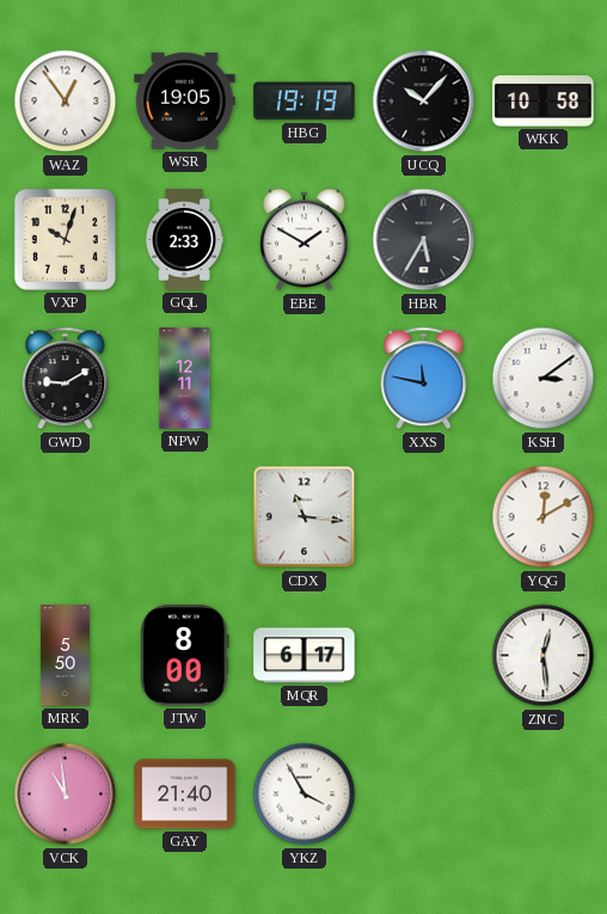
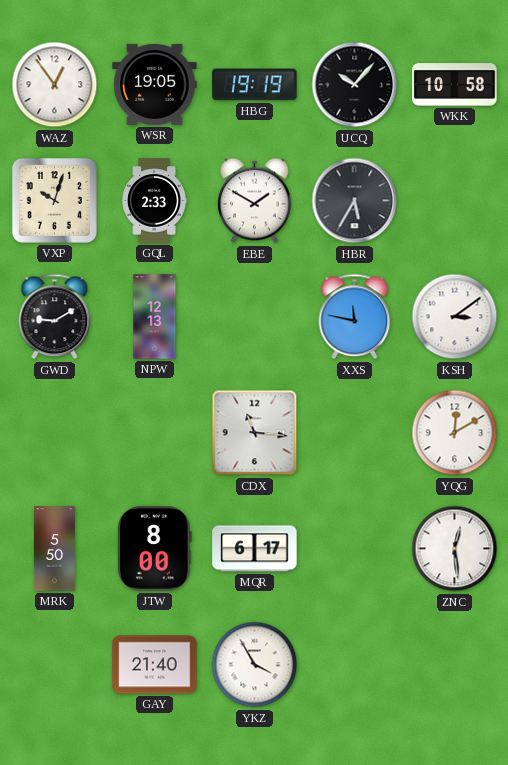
NPW: 12:11 -> 12:13
VCK: 10:59 -> none
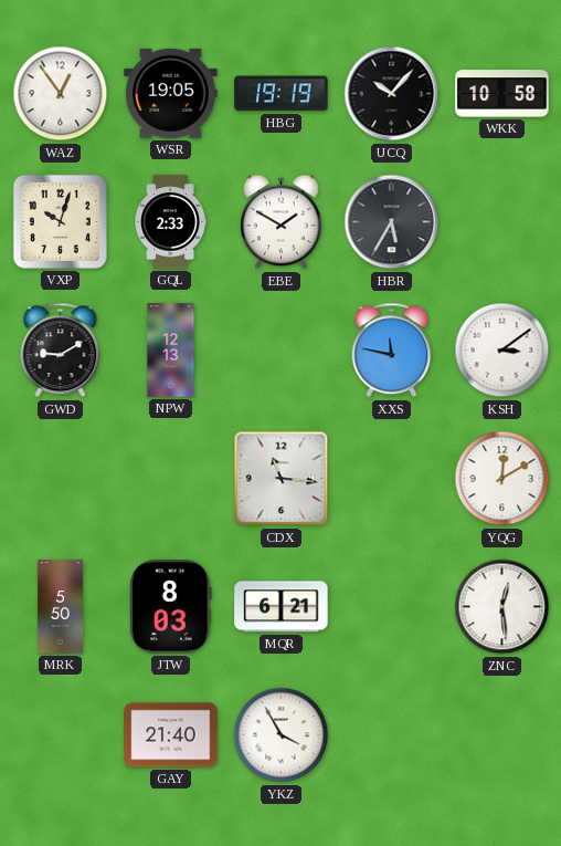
JTW: 8:00 -> 8:03
MQR: 6:17 -> 6:21
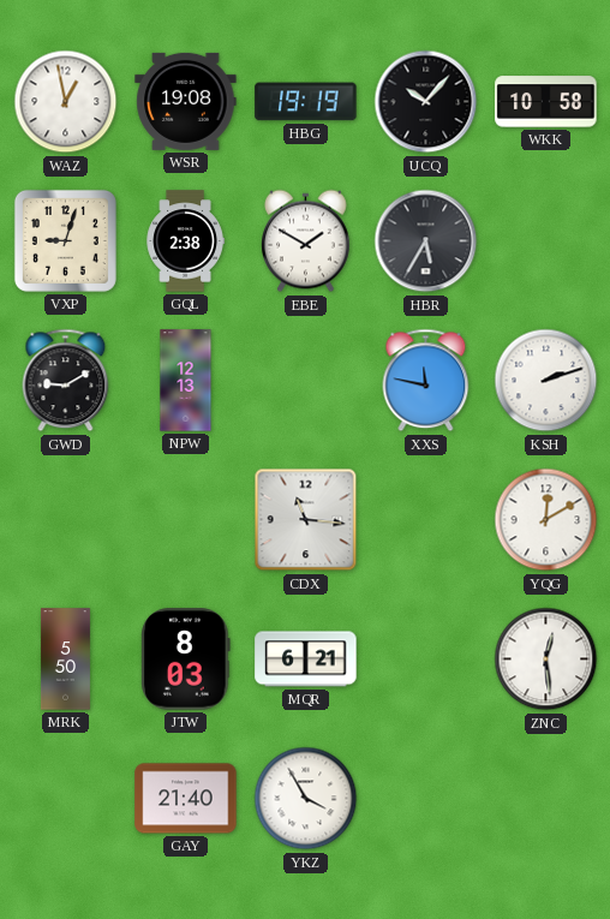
WAZ: 12:54 -> 12:58
WSR: 19:05 -> 19:08
VXP: 10:03 -> 9:03
GQL: 2:33 -> 2:38
KSH: 3:09 -> 2:12
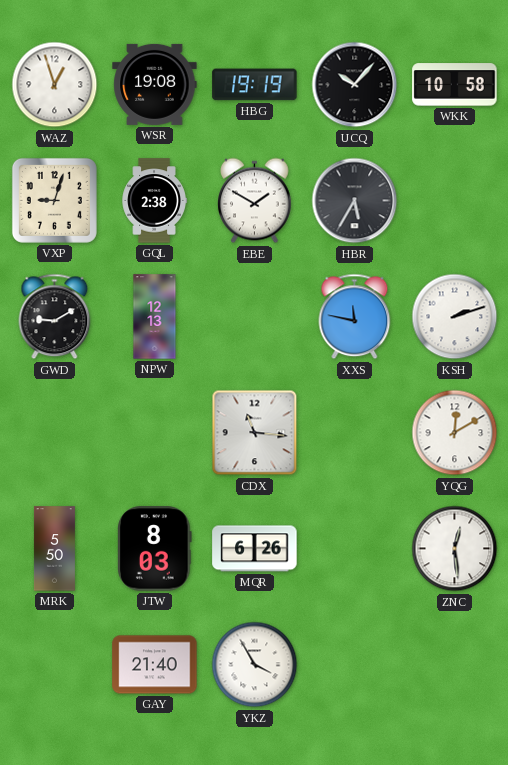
WAZ: 12:58 -> 12:57
MQR: 6:21 -> 6:26
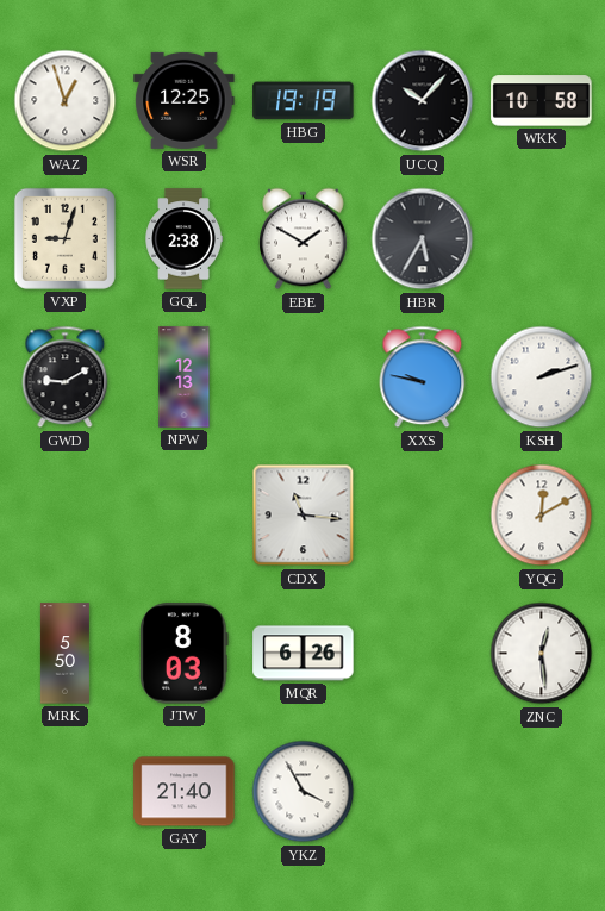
WSR: 19:08 -> 12:25
XXS: 11:47 -> 9:47
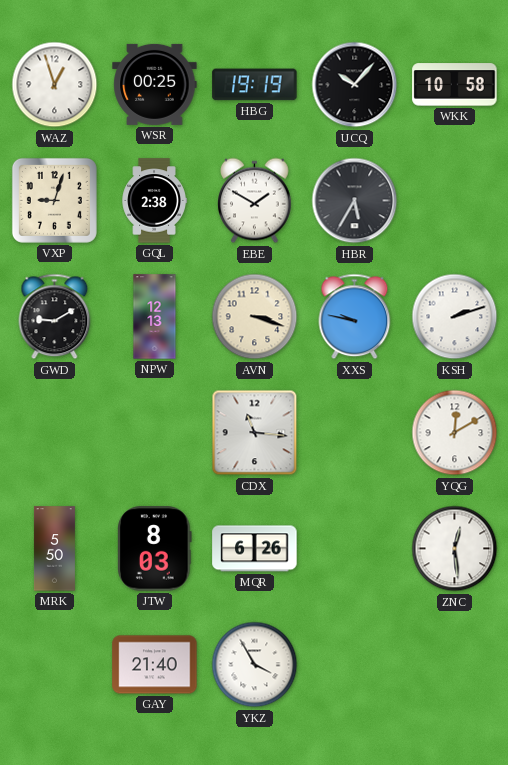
WSR: 12:25 -> 00:25
AVN: none -> 3:18
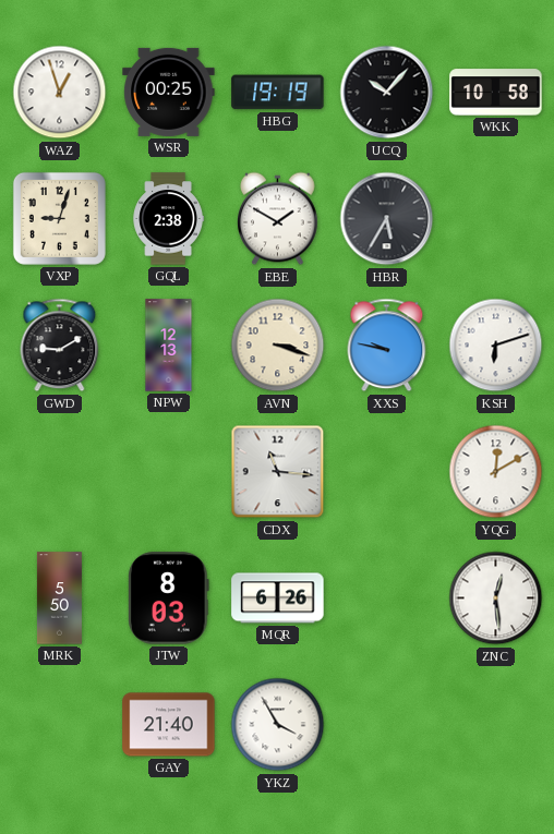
KSH: 2:12 -> 6:12
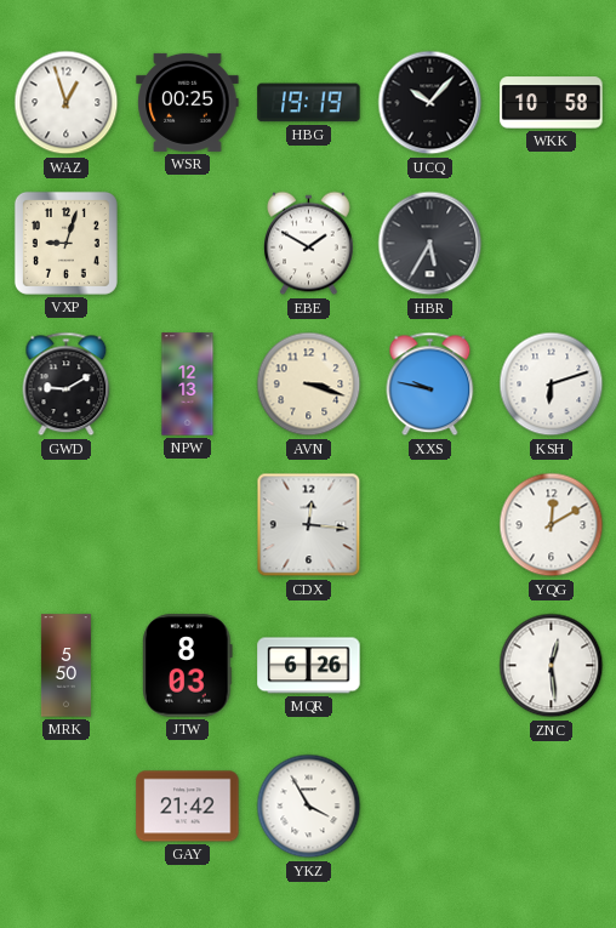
GQL: 2:38 -> none
CDX: 11:16 -> 12:16
GAY: 21:40 -> 21:42
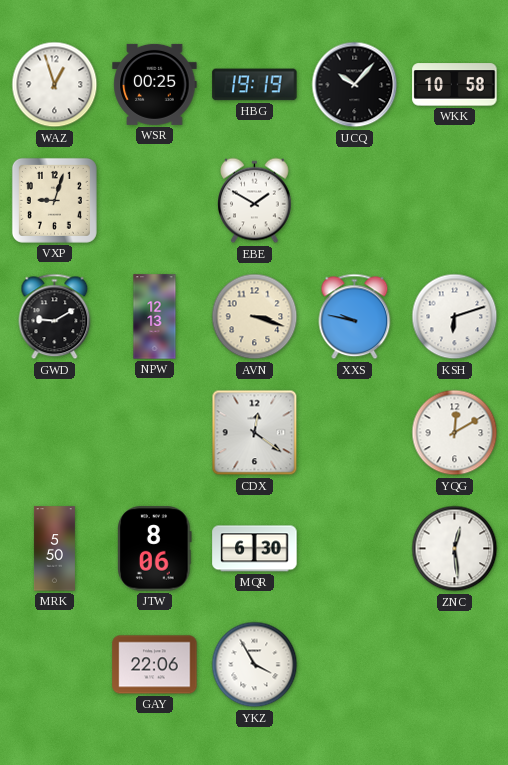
HBR: 5:35 -> none
CDX: 12:16 -> 12:21
JTW: 8:03 -> 8:06
MQR: 6:26 -> 6:30
GAY: 21:42 -> 22:06
